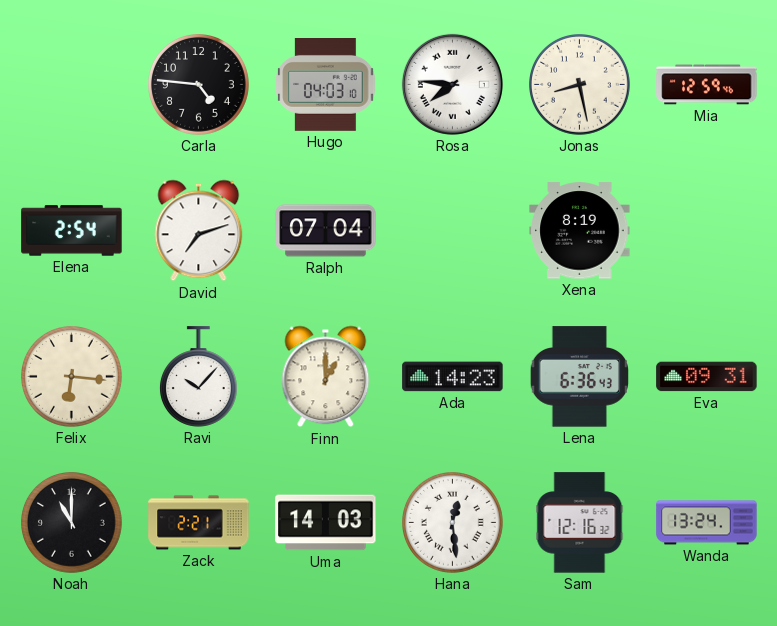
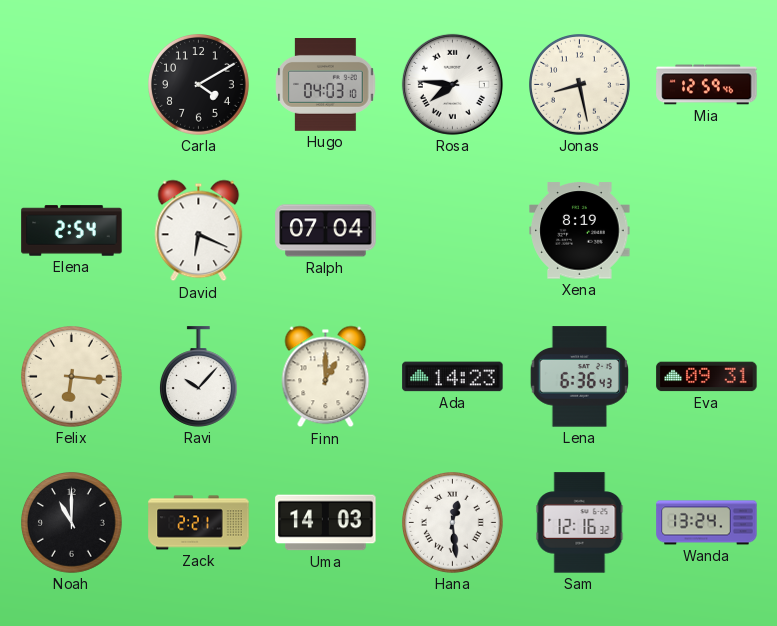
Carla: 4:46 -> 4:10
David: 7:12 -> 6:19
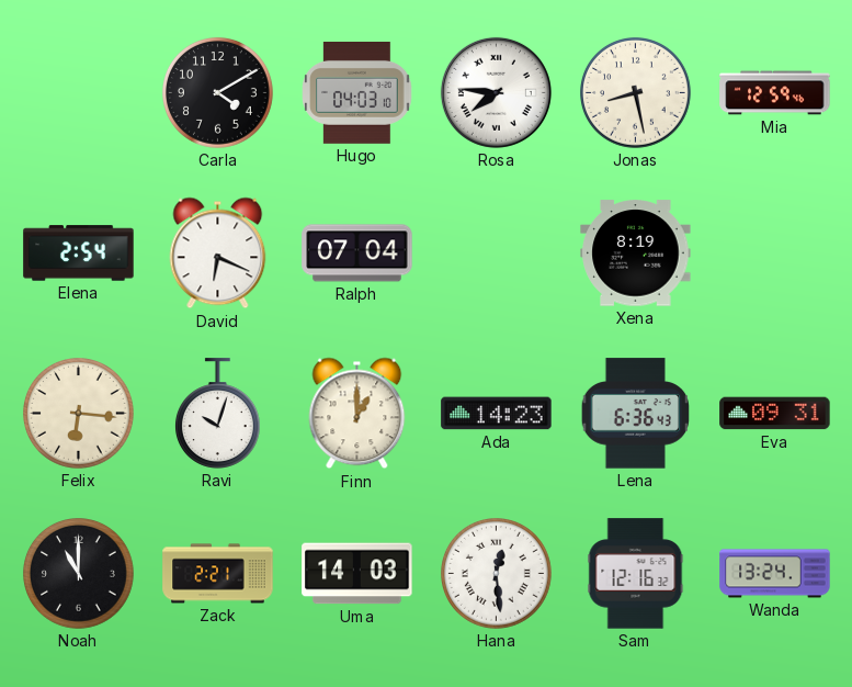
Ravi: 10:07 -> 10:03
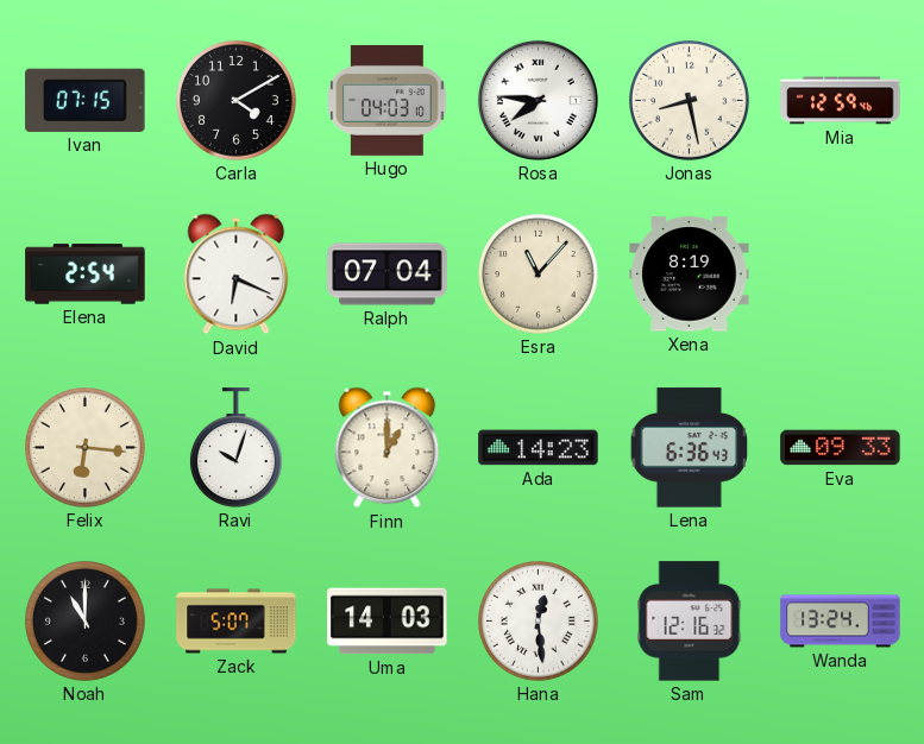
Ivan: none -> 07:15
Esra: none -> 11:07
Eva: 09:31 -> 09:33
Zack: 2:21 -> 5:07
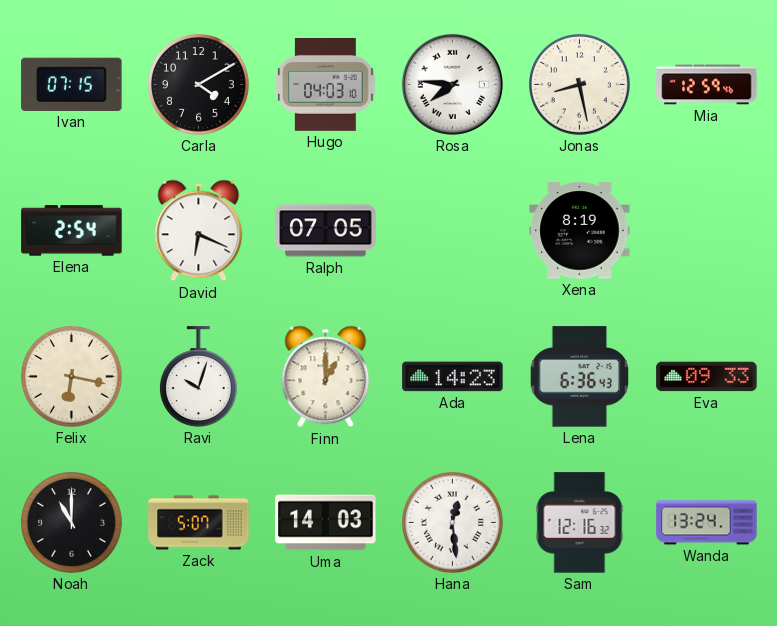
Ralph: 07:04 -> 07:05
Esra: 11:07 -> none
Felix: 6:16 -> 6:17
